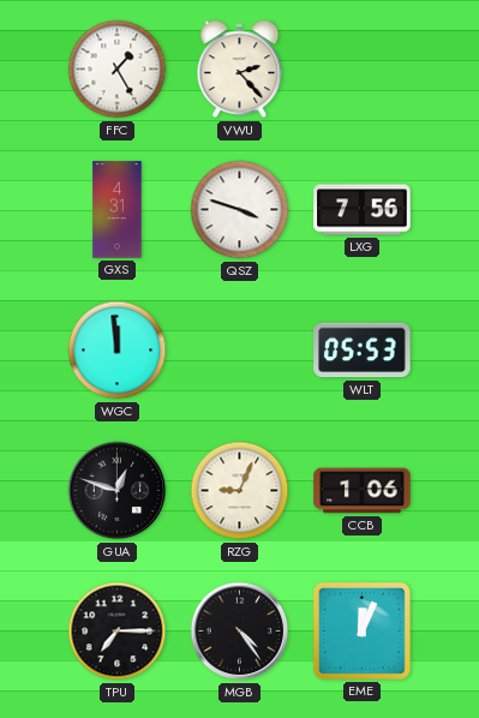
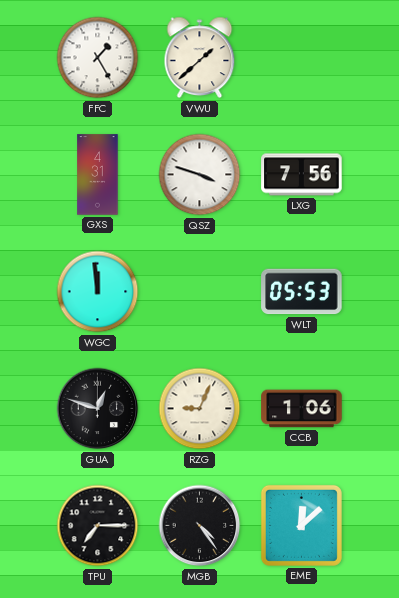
VWU: 2:23 -> 1:38
EME: 12:04 -> 12:08
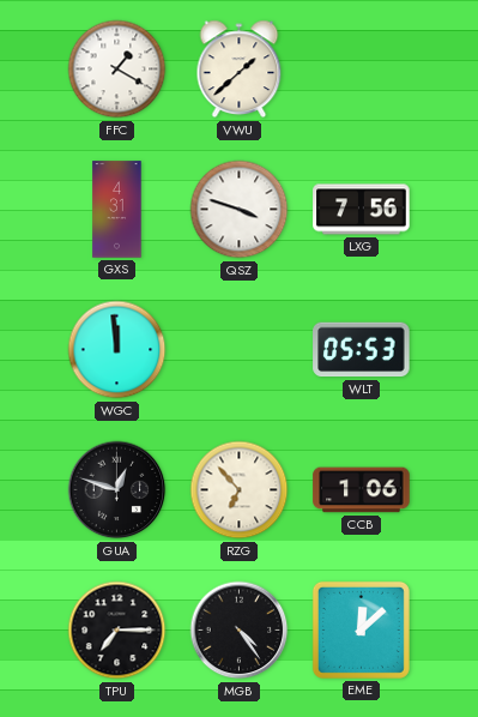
FFC: 1:25 -> 1:20
RZG: 9:04 -> 6:53
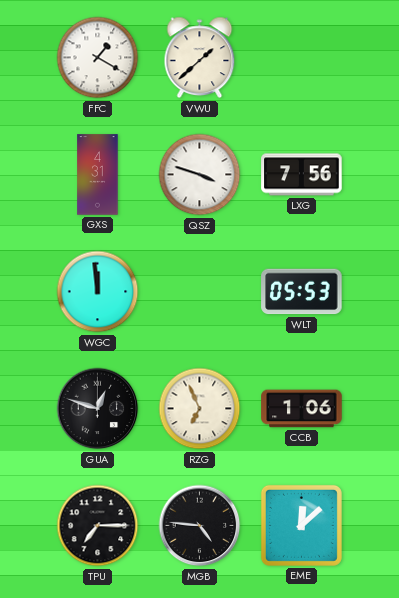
RZG: 6:53 -> 6:56
MGB: 4:24 -> 4:46
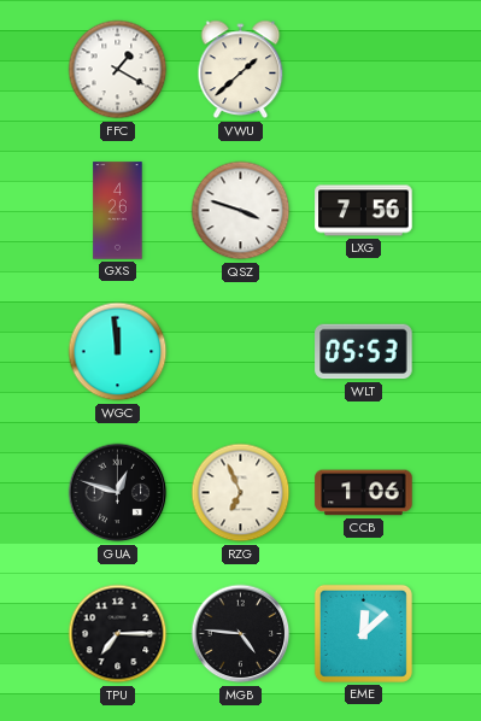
GXS: 4:31 -> 4:26
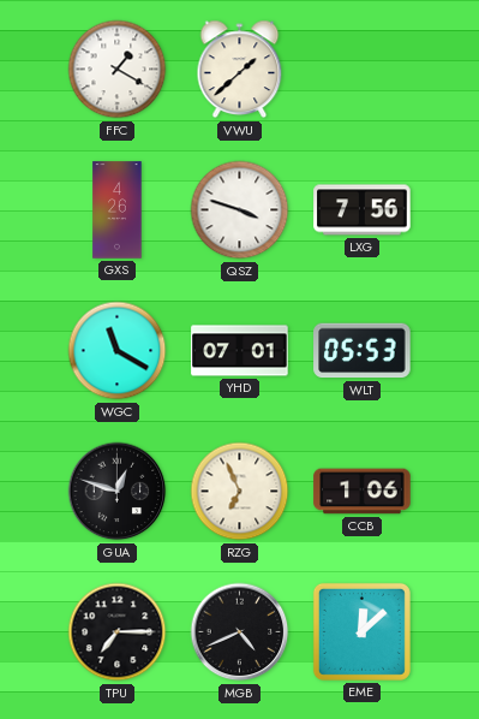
WGC: 11:59 -> 11:20
YHD: none -> 07:01
MGB: 4:46 -> 4:41
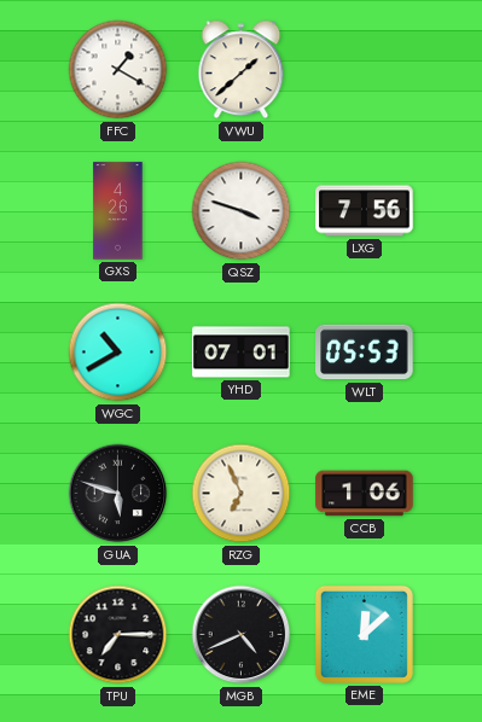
WGC: 11:20 -> 10:40
GUA: 12:48 -> 5:48
